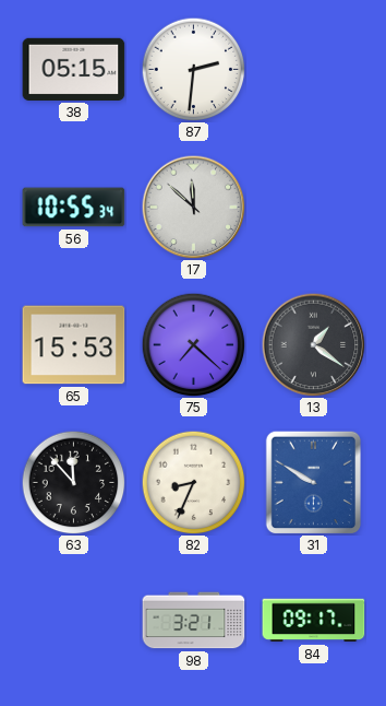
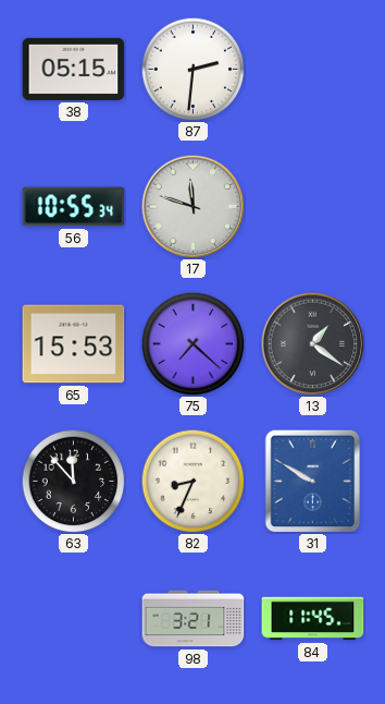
17: 11:52 -> 11:48
84: 09:17 -> 11:45
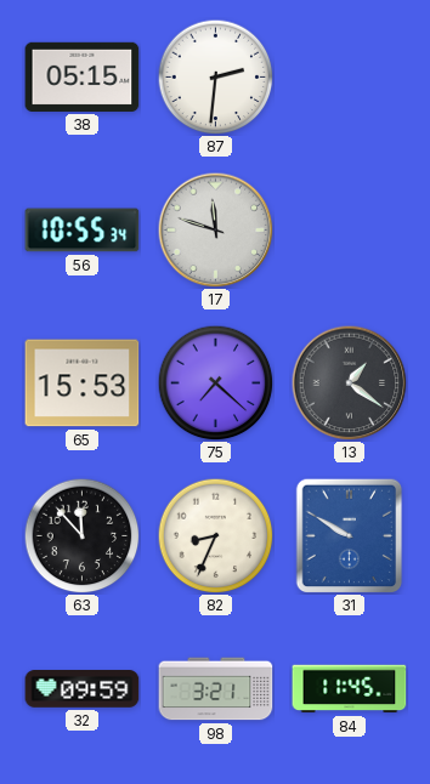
32: none -> 09:59
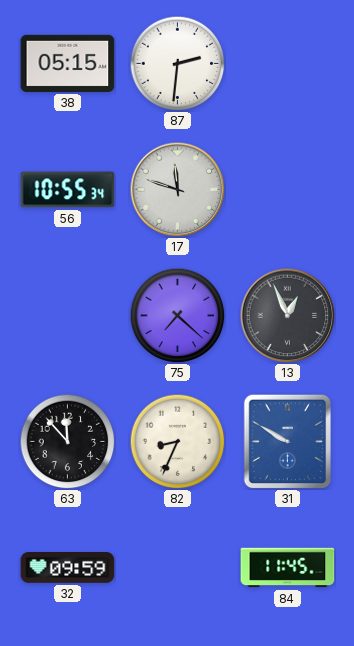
65: 15:53 -> none
13: 1:21 -> 12:56
98: 3:21 -> none
